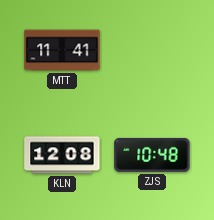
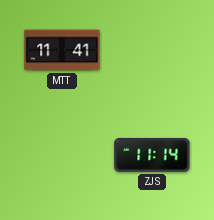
KLN: 12:08 -> none
ZJS: 10:48 -> 11:14
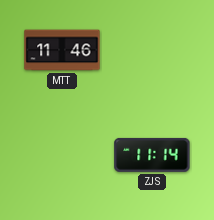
MTT: 11:41 -> 11:46
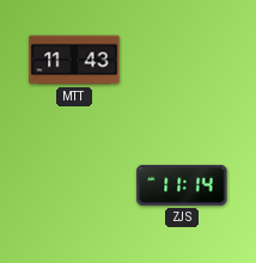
MTT: 11:46 -> 11:43
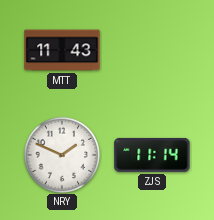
NRY: none -> 1:49
